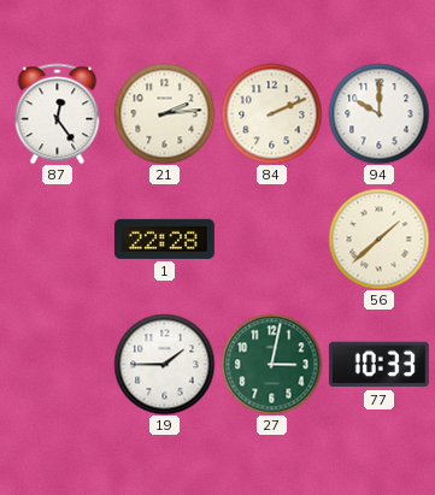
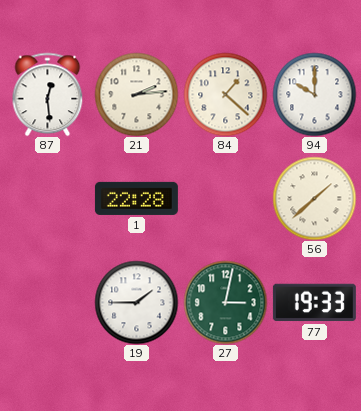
87: 12:24 -> 12:29
84: 2:11 -> 1:22
77: 10:33 -> 19:33
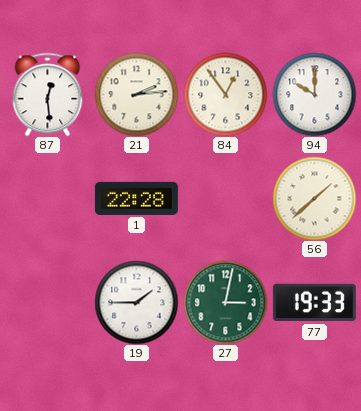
84: 1:22 -> 12:54
